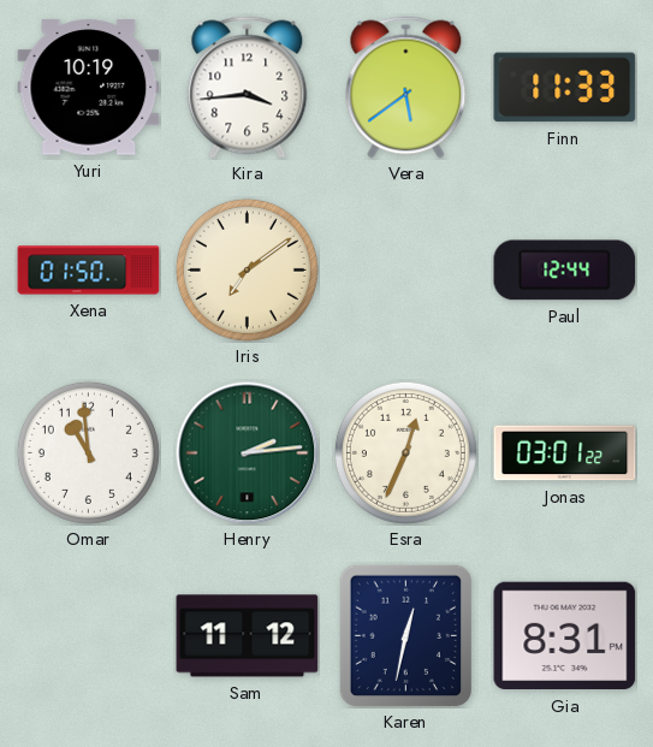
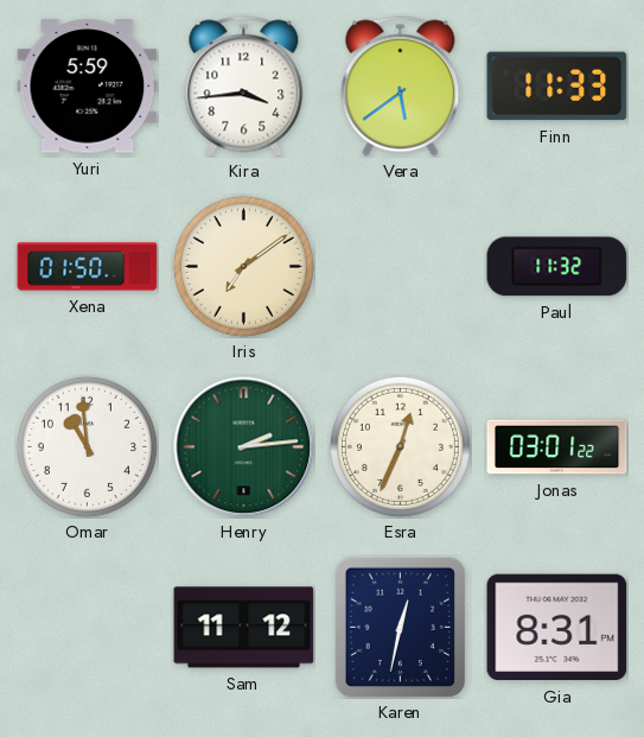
Yuri: 10:19 -> 5:59
Paul: 12:44 -> 11:32
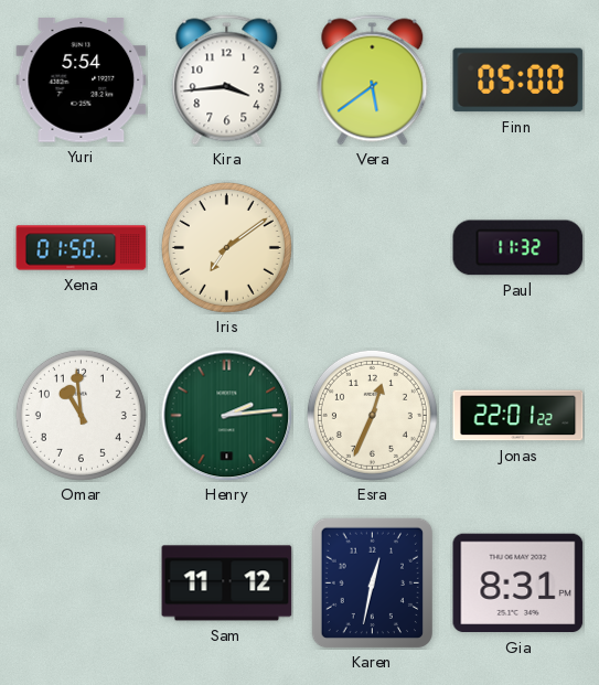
Yuri: 5:59 -> 5:54
Finn: 11:33 -> 05:00
Jonas: 03:01 -> 22:01
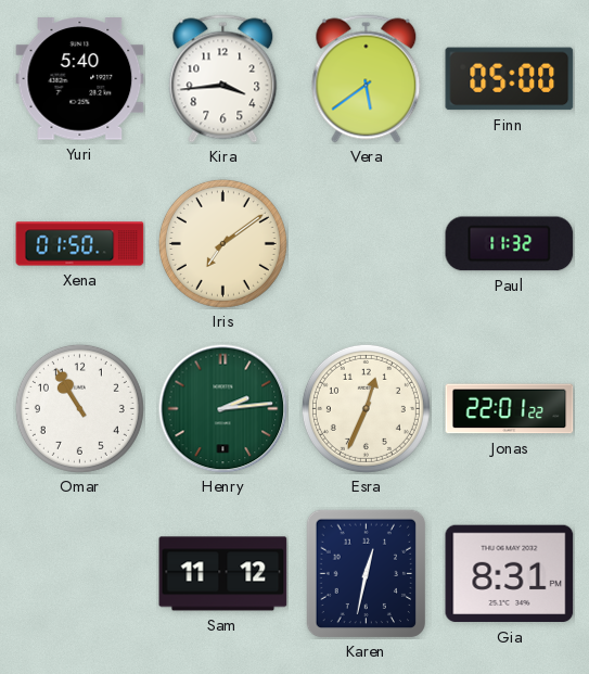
Yuri: 5:54 -> 5:40
Omar: 10:59 -> 10:55
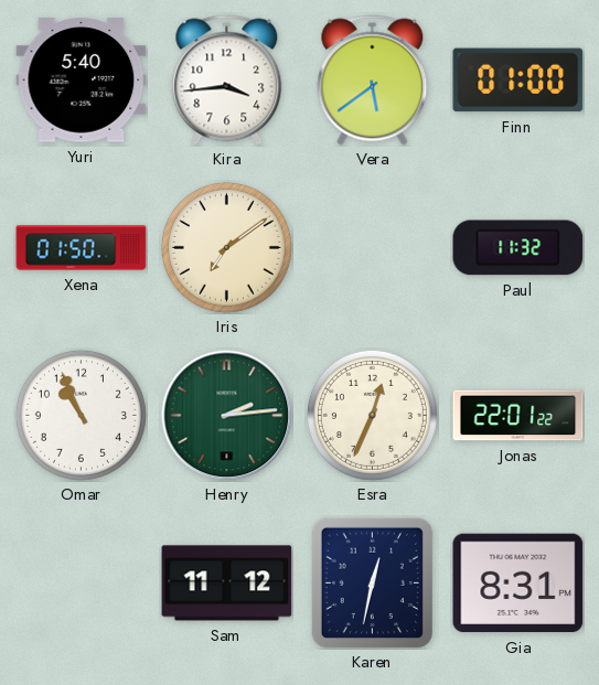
Finn: 05:00 -> 01:00
Omar: 10:55 -> 10:56
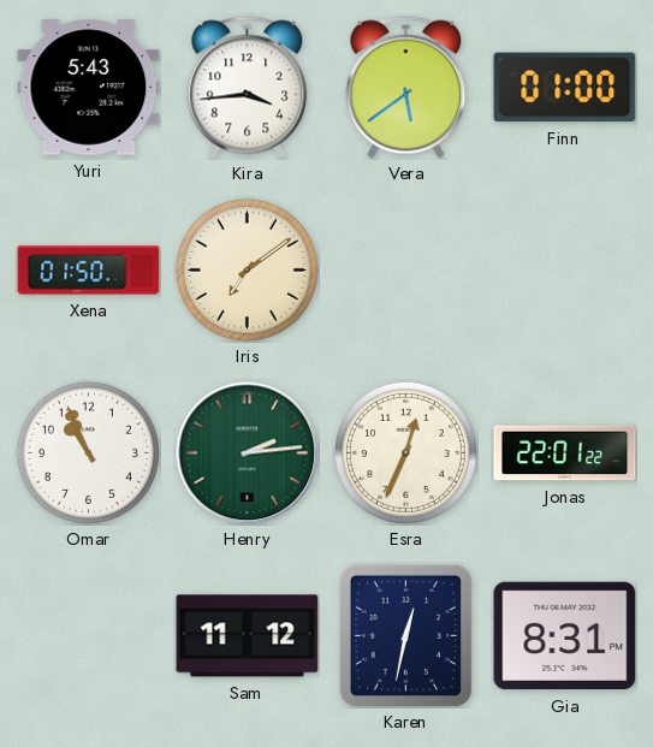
Yuri: 5:40 -> 5:43
Paul: 11:32 -> none
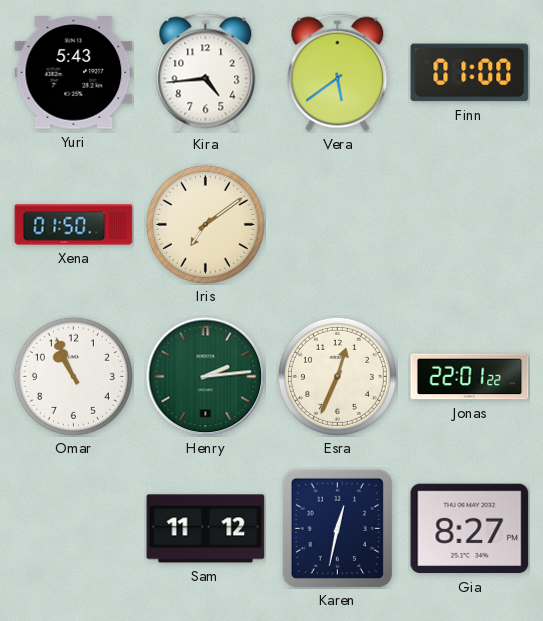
Kira: 3:44 -> 4:44
Gia: 8:31 -> 8:27
